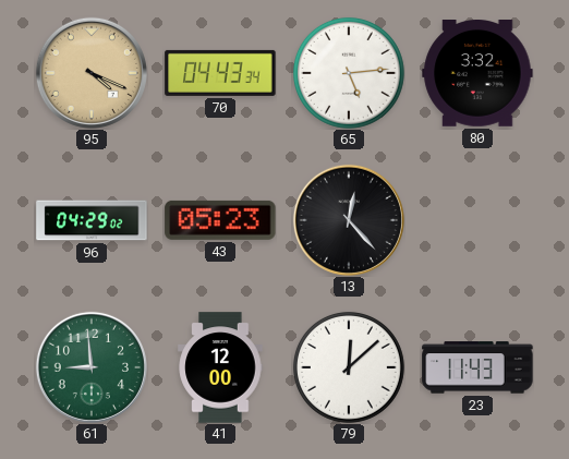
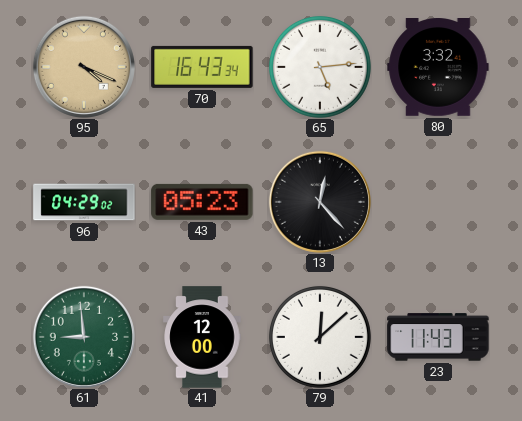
70: 04:43 -> 16:43
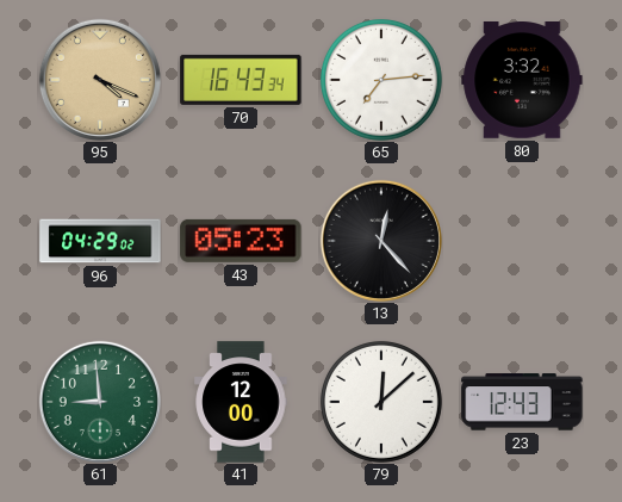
65: 5:14 -> 7:14
23: 11:43 -> 12:43
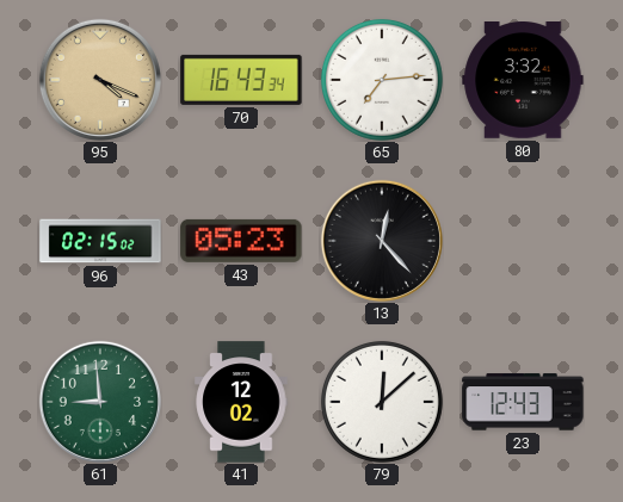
96: 04:29 -> 02:15
41: 12:00 -> 12:02
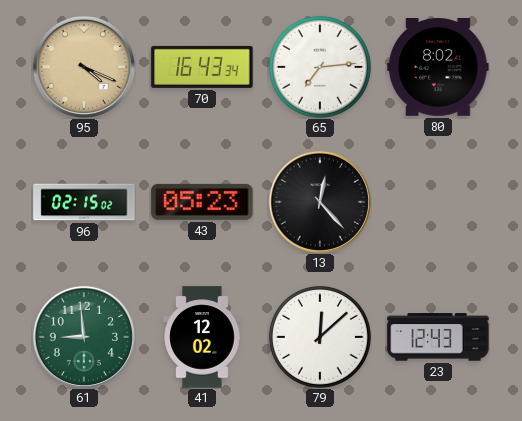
80: 3:32 -> 8:02
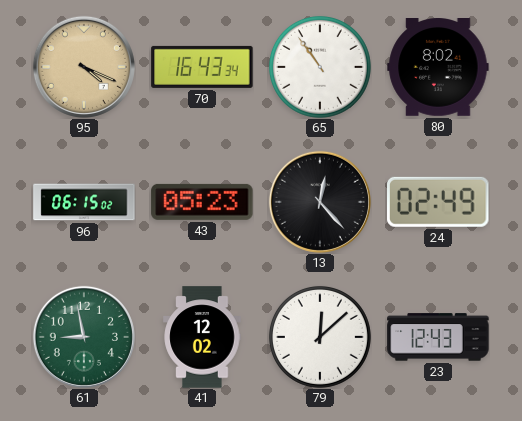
65: 7:14 -> 10:54
96: 02:15 -> 06:15
24: none -> 02:49
61: 8:59 -> 8:58
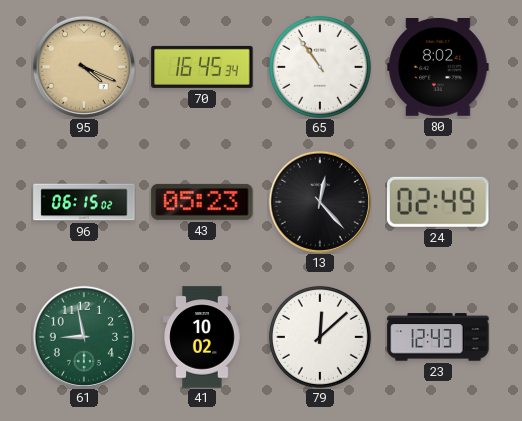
70: 16:43 -> 16:45
41: 12:02 -> 10:02
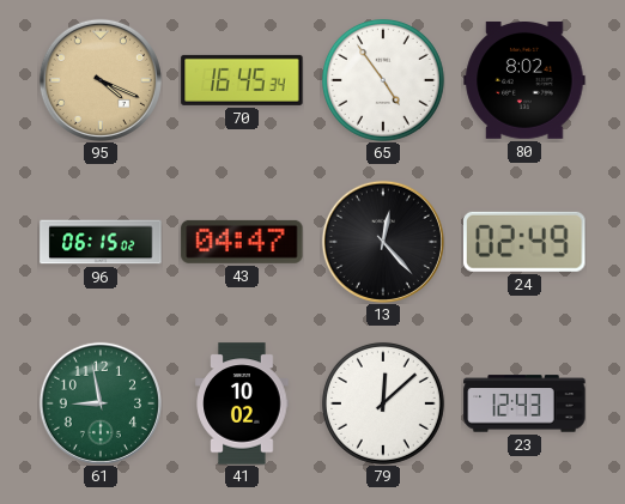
65: 10:54 -> 4:54
43: 05:23 -> 04:47
